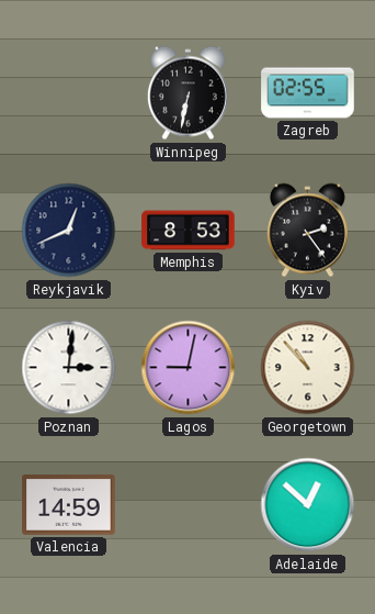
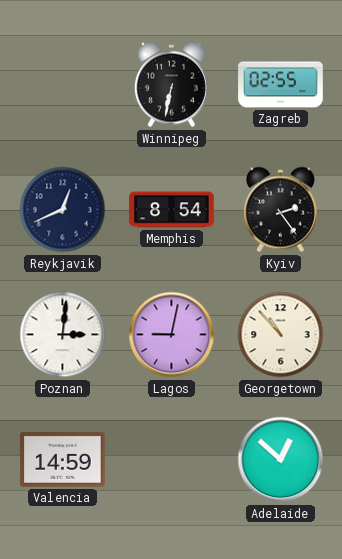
Memphis: 8:53 -> 8:54
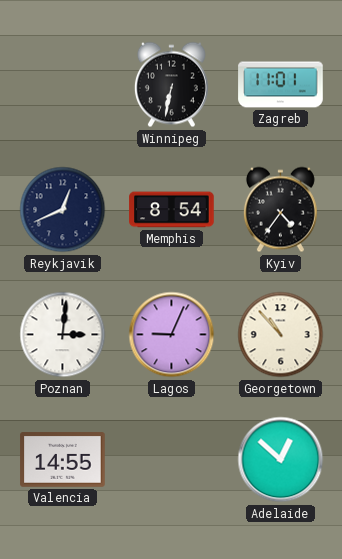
Zagreb: 02:55 -> 11:01
Kyiv: 2:24 -> 4:36
Lagos: 9:02 -> 9:04
Valencia: 14:59 -> 14:55
